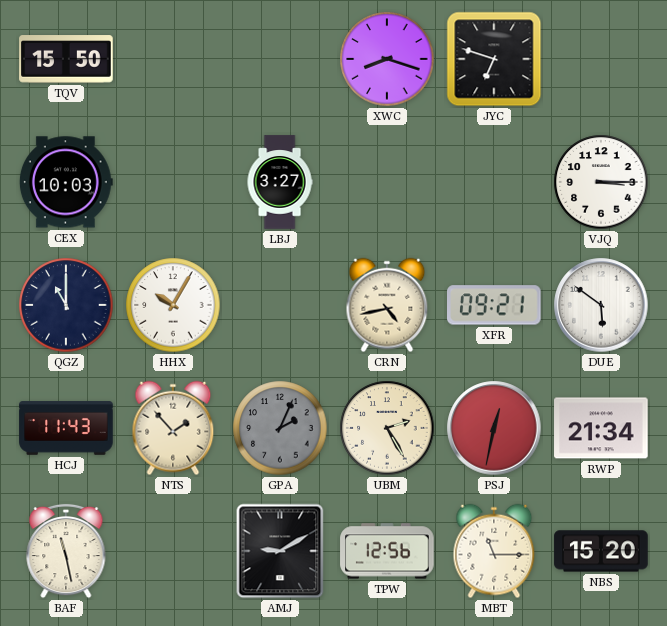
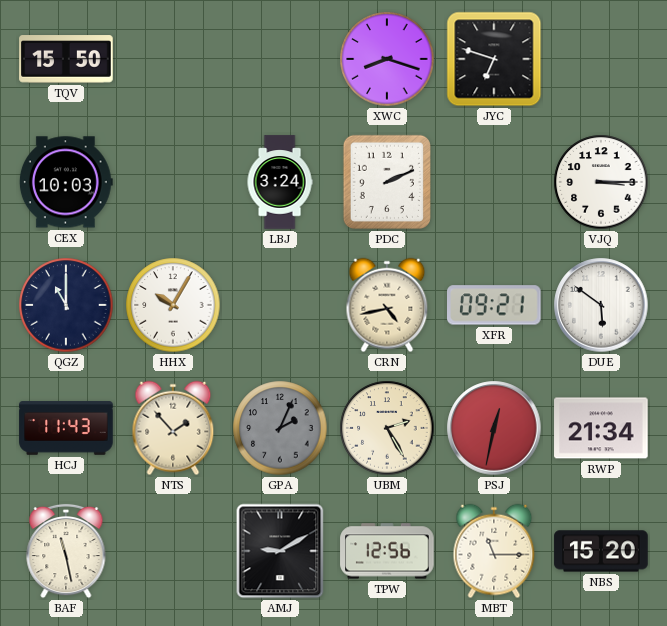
LBJ: 3:27 -> 3:24
PDC: none -> 2:11
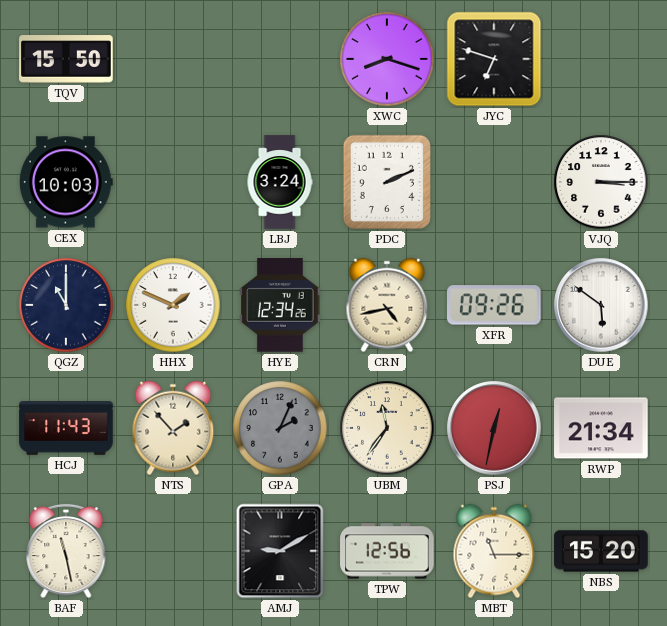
HHX: 10:05 -> 1:49
HYE: none -> 12:34
XFR: 09:21 -> 09:26
UBM: 2:25 -> 11:36
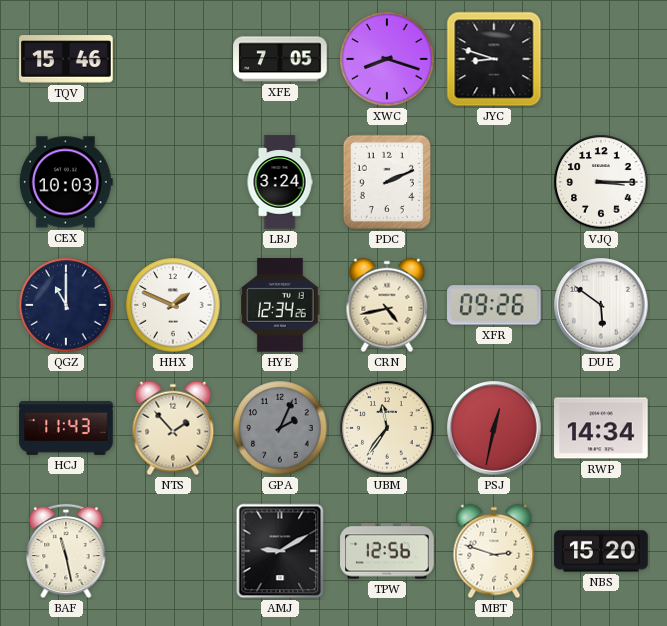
TQV: 15:50 -> 15:46
XFE: none -> 7:05
JYC: 6:48 -> 8:48
RWP: 21:34 -> 14:34
MBT: 11:15 -> 2:48
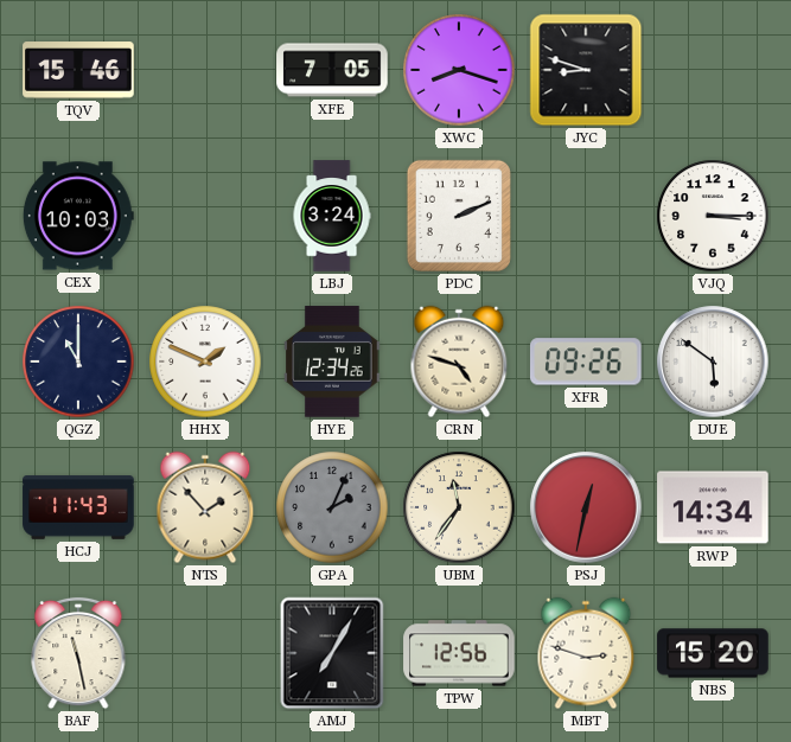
CRN: 4:43 -> 4:48
AMJ: 9:10 -> 7:05
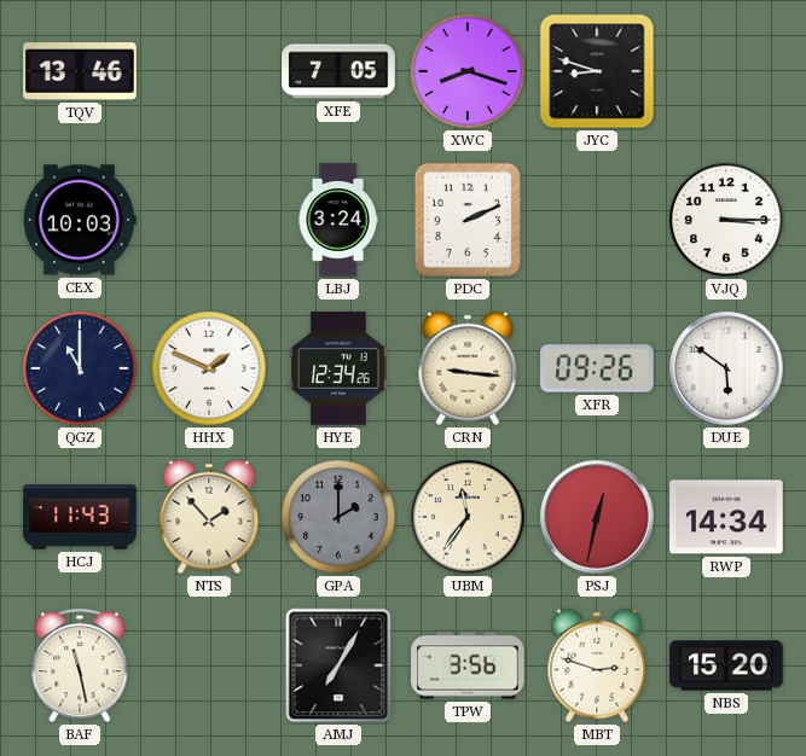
TQV: 15:46 -> 13:46
CRN: 4:48 -> 9:16
GPA: 2:04 -> 2:00
TPW: 12:56 -> 3:56
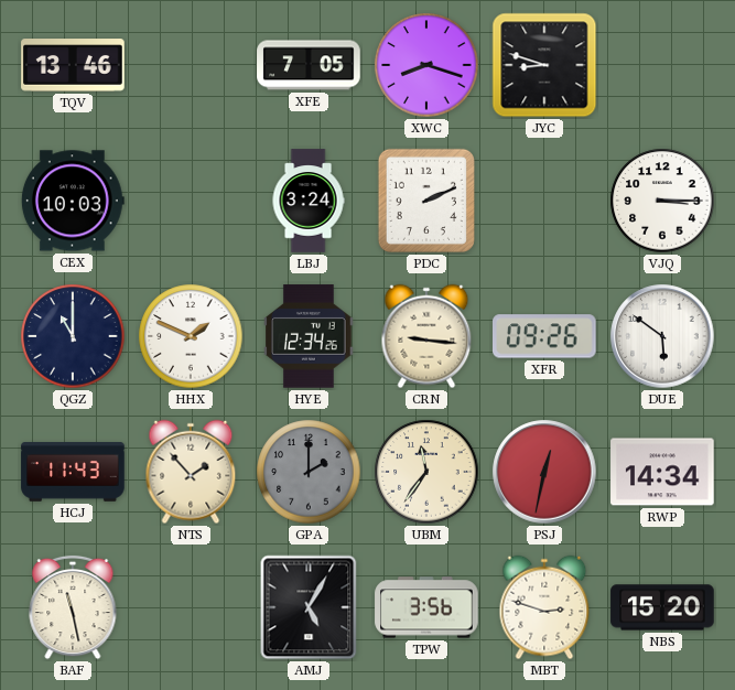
AMJ: 7:05 -> 5:05
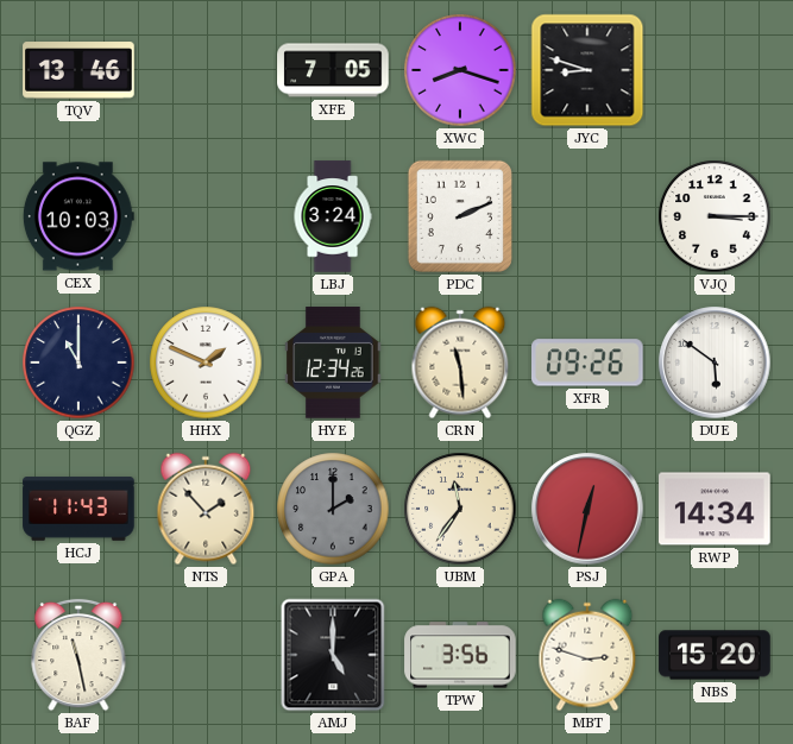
CRN: 9:16 -> 11:29
AMJ: 5:05 -> 5:00
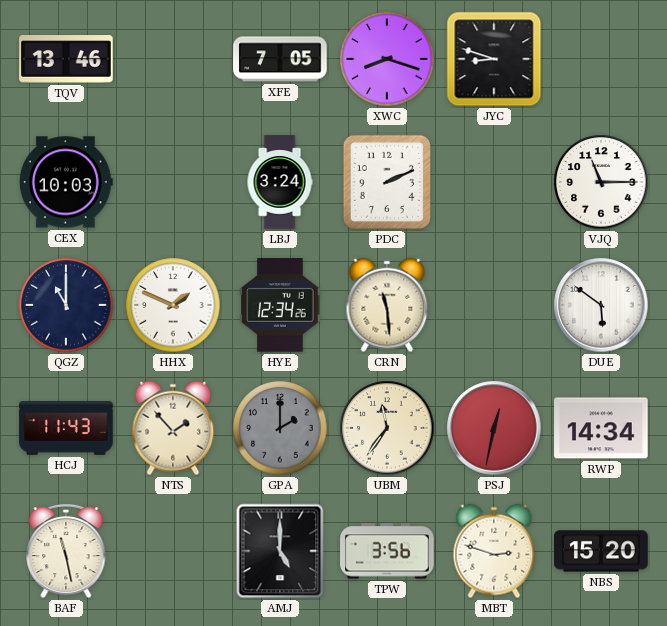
VJQ: 3:15 -> 11:15
XFR: 09:26 -> none
